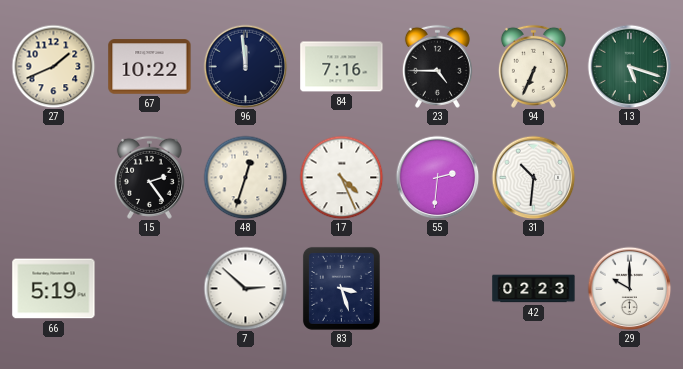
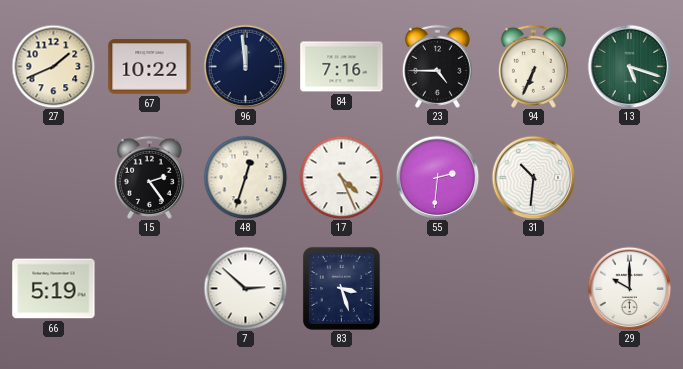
42: 02:23 -> none
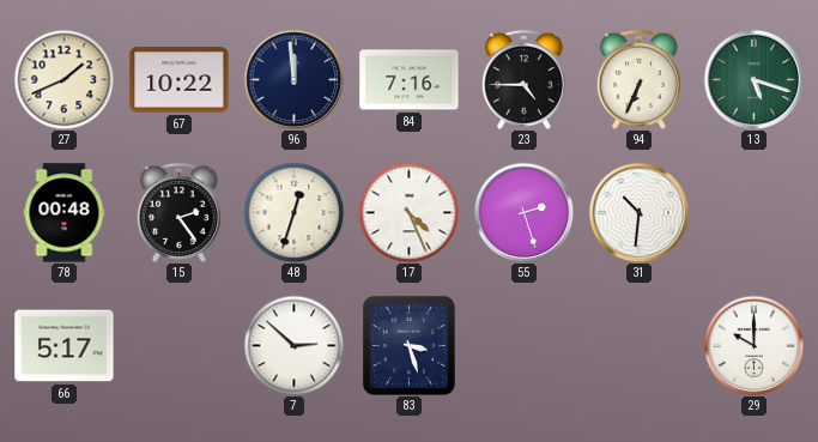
78: none -> 00:48
55: 2:31 -> 2:27
66: 5:19 -> 5:17
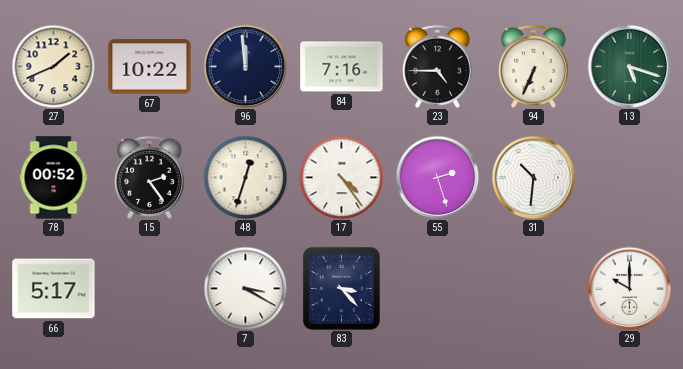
78: 00:48 -> 00:52
17: 4:26 -> 4:24
7: 2:52 -> 3:20
83: 3:27 -> 3:23
